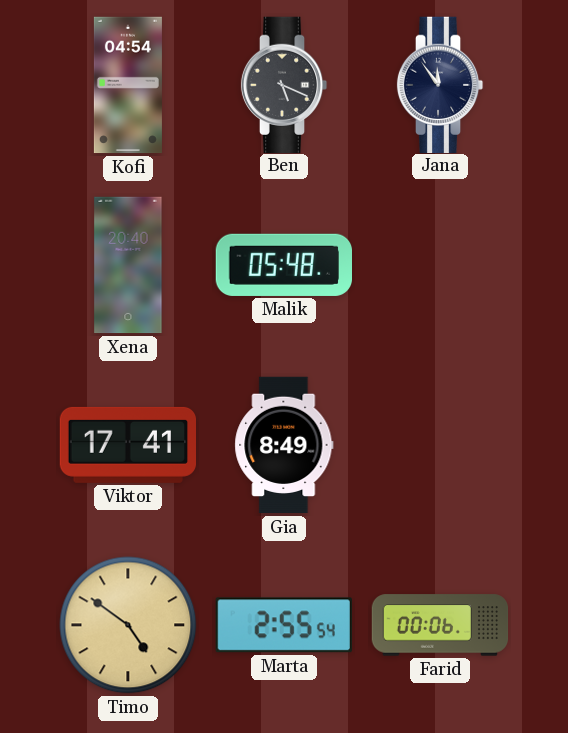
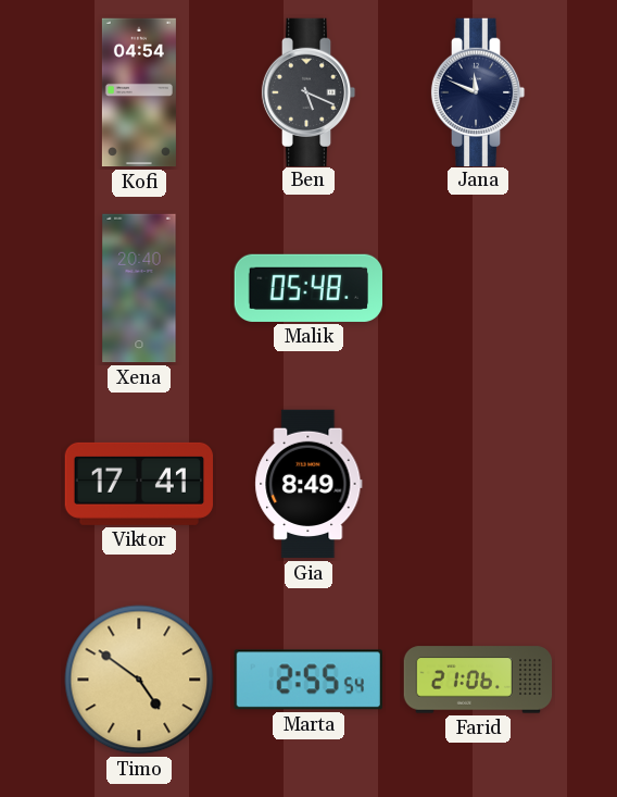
Jana: 11:54 -> 11:49
Farid: 00:06 -> 21:06
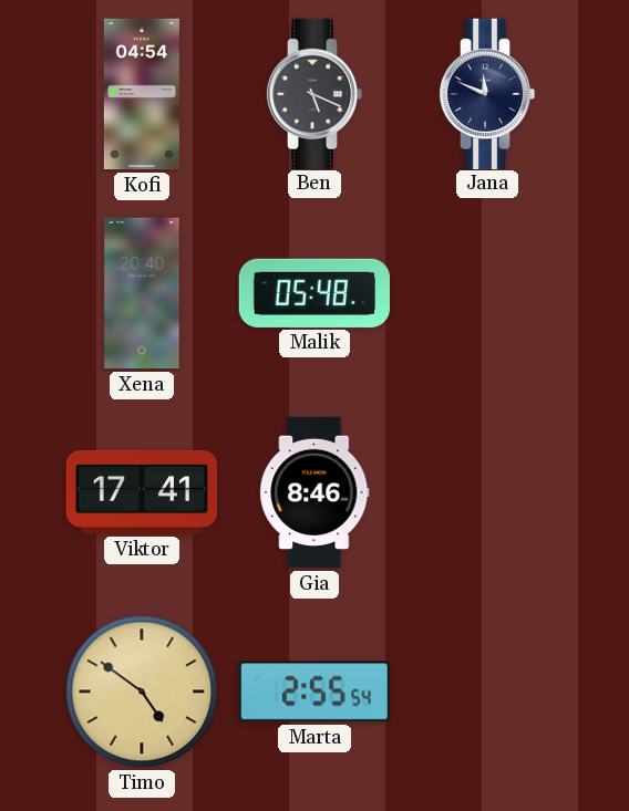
Gia: 8:49 -> 8:46
Farid: 21:06 -> none
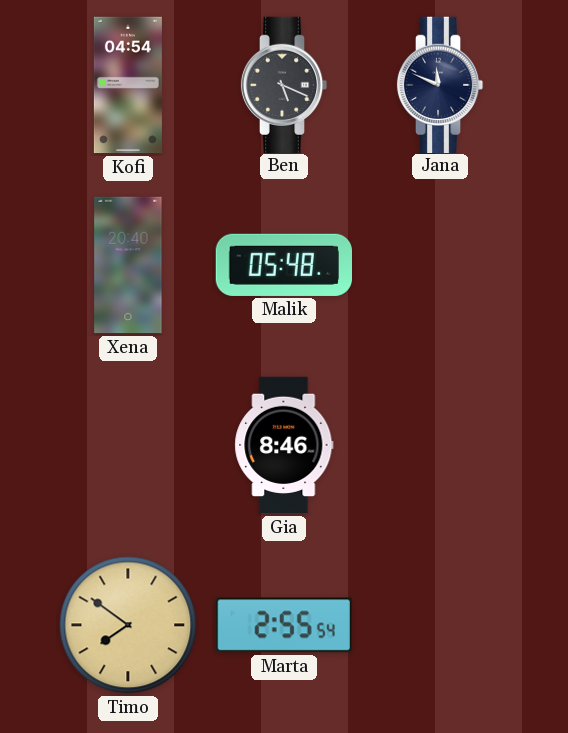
Viktor: 17:41 -> none
Timo: 4:51 -> 7:51
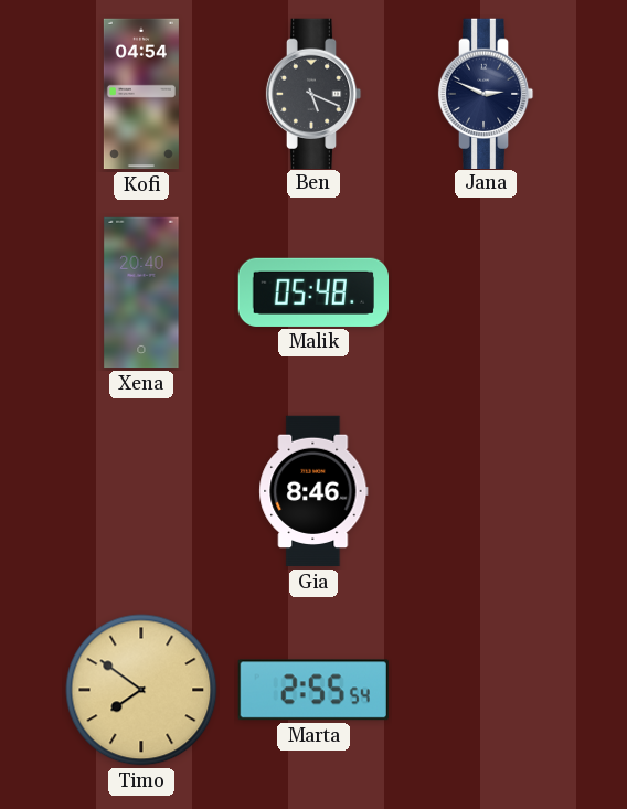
Jana: 11:49 -> 2:49
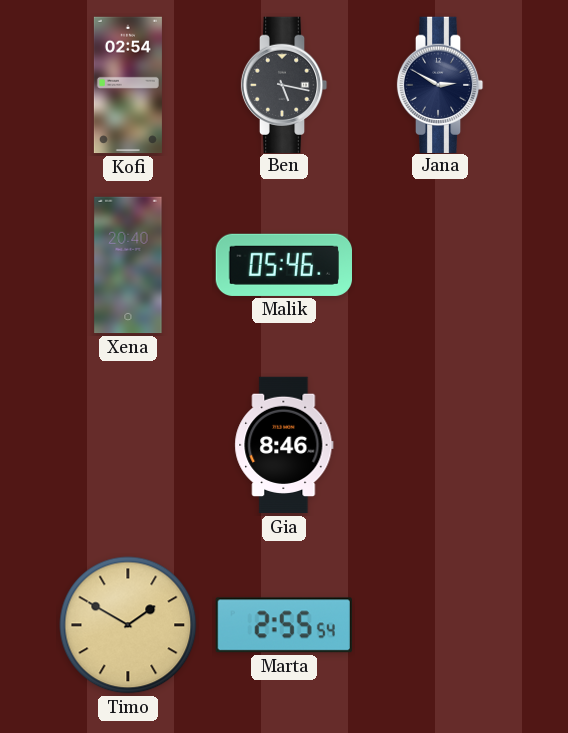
Kofi: 04:54 -> 02:54
Ben: 5:19 -> 5:17
Jana: 2:49 -> 2:50
Malik: 05:48 -> 05:46
Timo: 7:51 -> 1:50
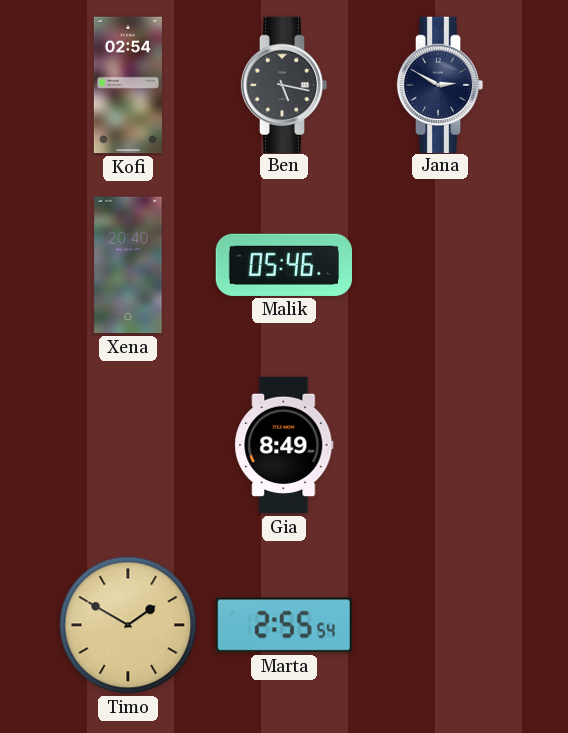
Gia: 8:46 -> 8:49
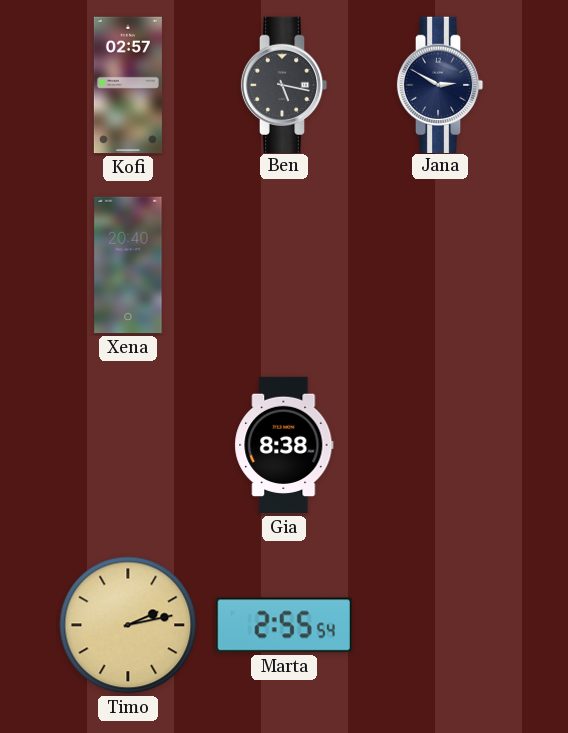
Kofi: 02:54 -> 02:57
Malik: 05:46 -> none
Gia: 8:49 -> 8:38
Timo: 1:50 -> 2:13
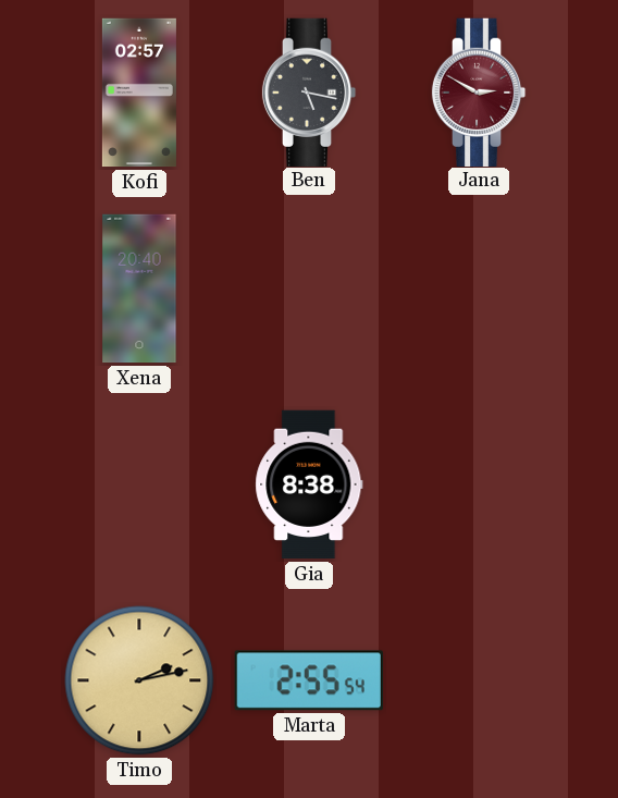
Jana dial: navy -> burgundy
